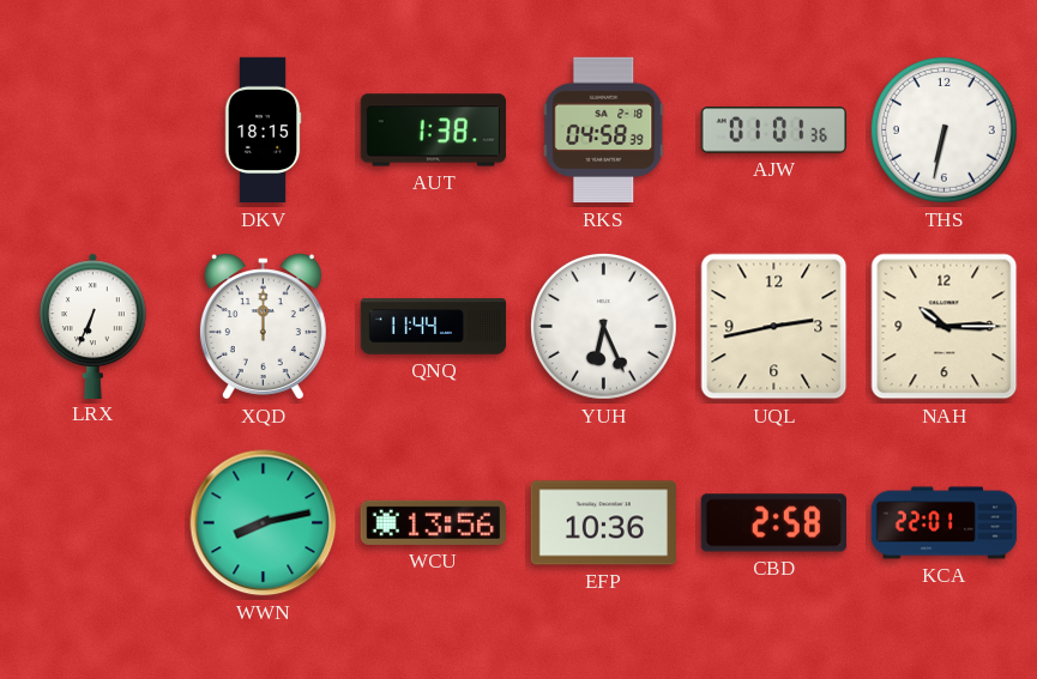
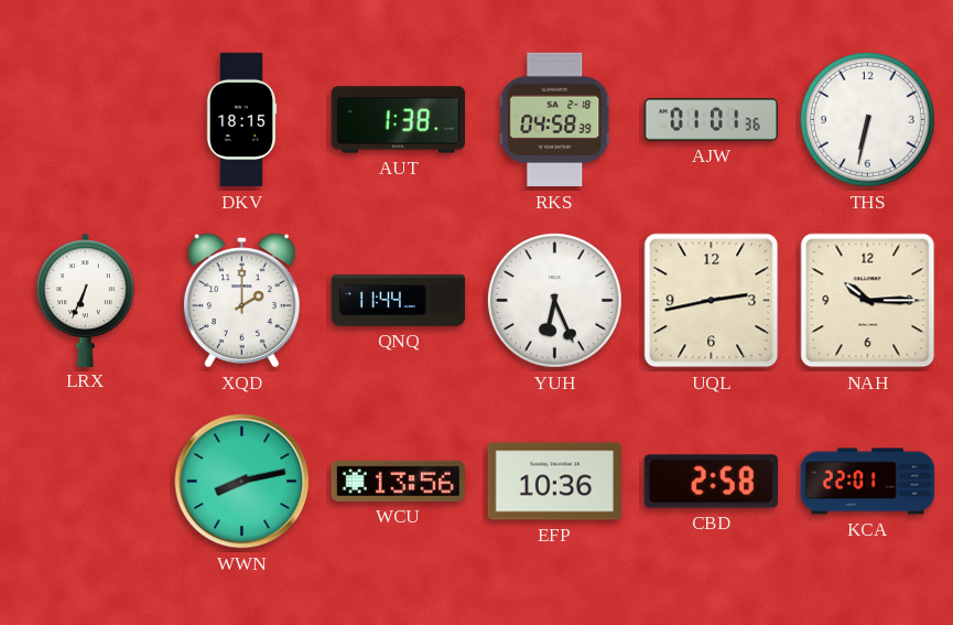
XQD: 12:00 -> 2:00
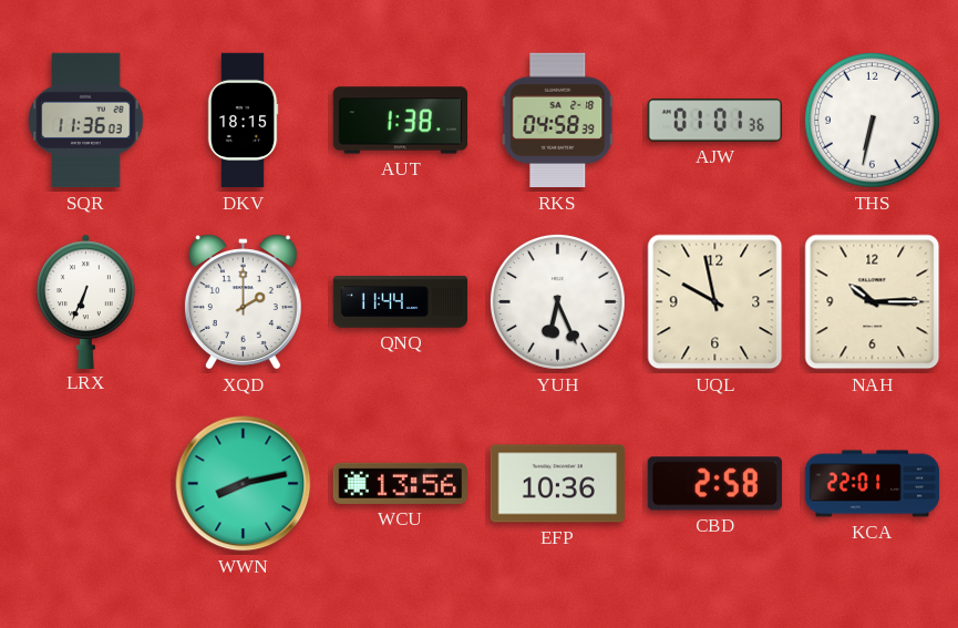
SQR: none -> 11:36
UQL: 2:43 -> 9:58
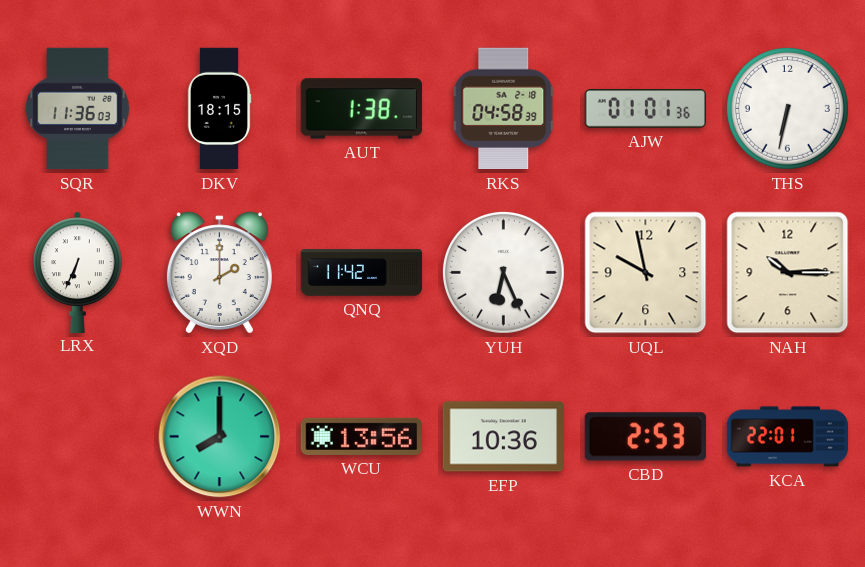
QNQ: 11:44 -> 11:42
WWN: 8:13 -> 8:00
CBD: 2:58 -> 2:53
